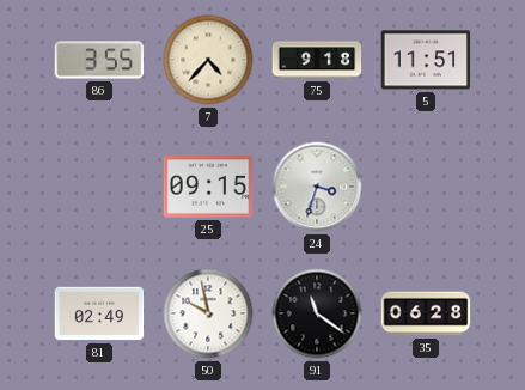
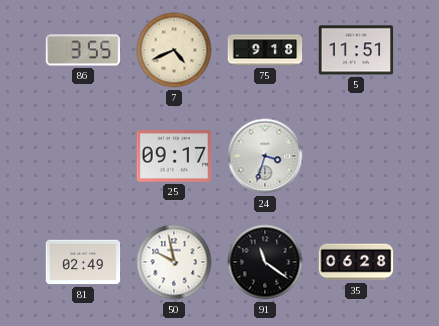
7: 4:37 -> 4:41
25: 09:15 -> 09:17
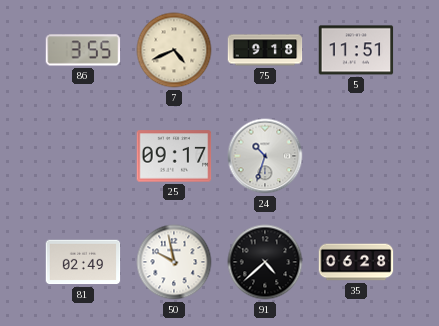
24: 3:33 -> 10:33
91: 11:21 -> 4:38
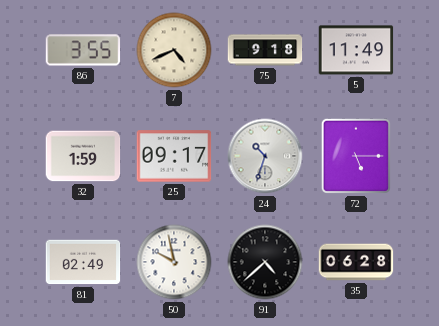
5: 11:51 -> 11:49
32: none -> 1:59
72: none -> 5:15
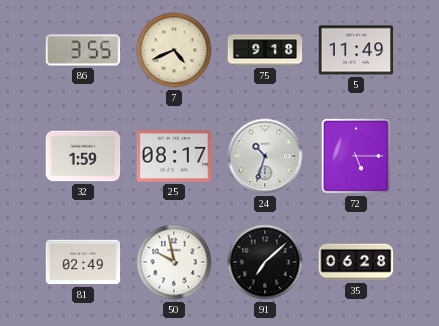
25: 09:17 -> 08:17
91: 4:38 -> 7:08
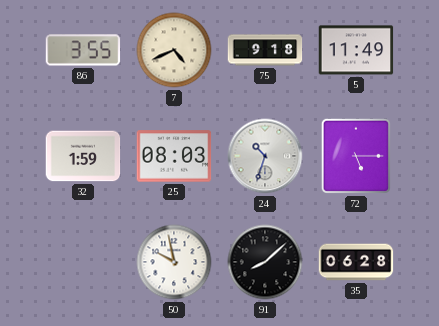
25: 08:17 -> 08:03
81: 02:49 -> none
91: 7:08 -> 8:08
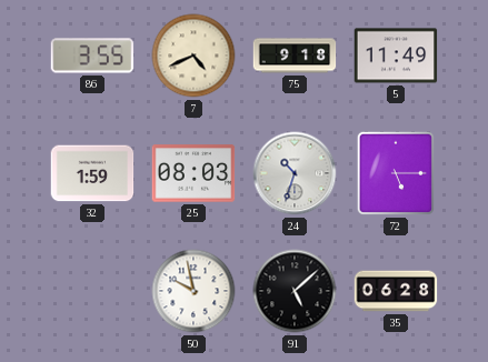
91: 8:08 -> 5:08
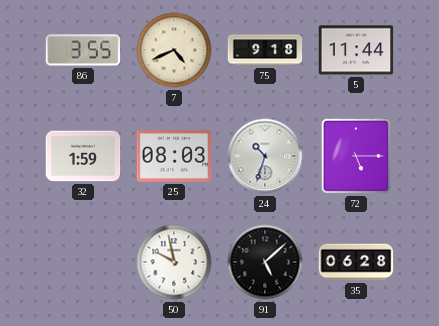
5: 11:49 -> 11:44
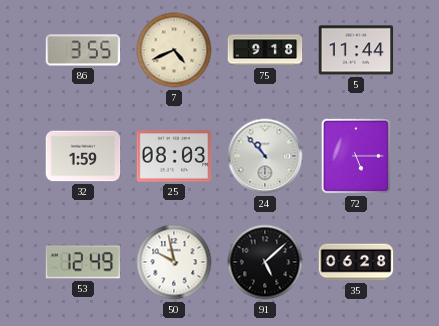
24: 10:33 -> 10:53
53: none -> 12:49
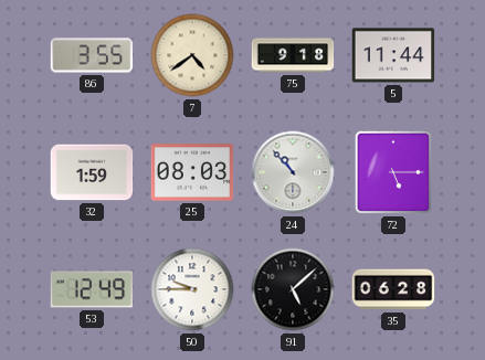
7: 4:41 -> 4:39
50: 9:58 -> 9:45
